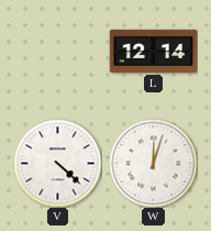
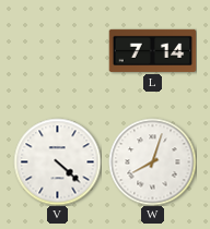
L: 12:14 -> 7:14
W: 12:03 -> 8:03
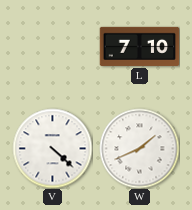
L: 7:14 -> 7:10
W: 8:03 -> 1:41
